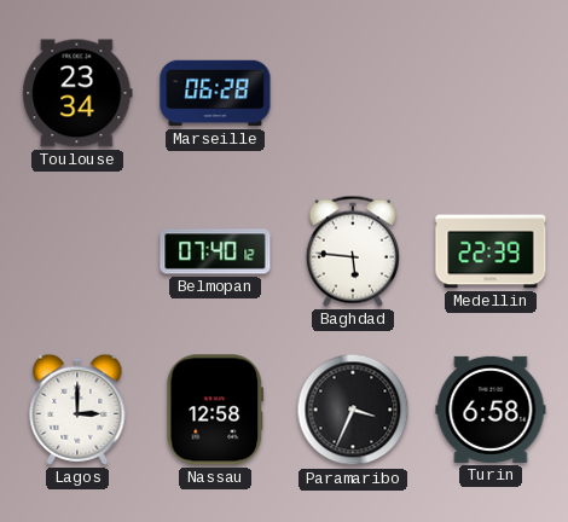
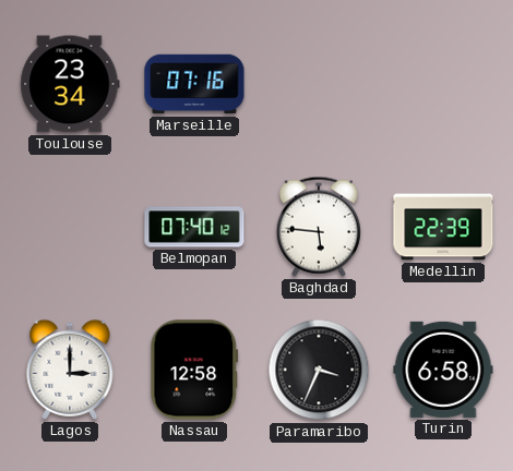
Marseille: 06:28 -> 07:16
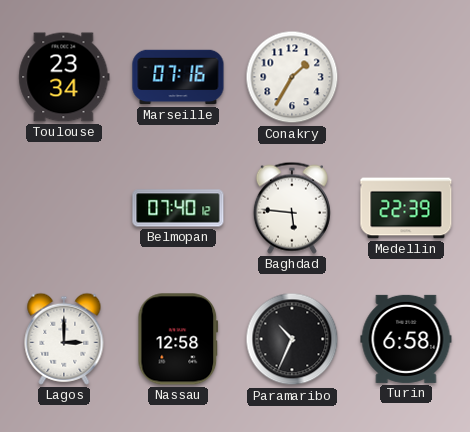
Conakry: none -> 1:35
Paramaribo: 3:34 -> 10:34
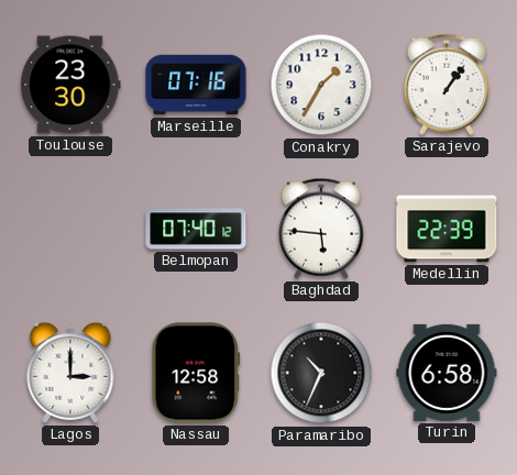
Toulouse: 23:34 -> 23:30
Sarajevo: none -> 1:06
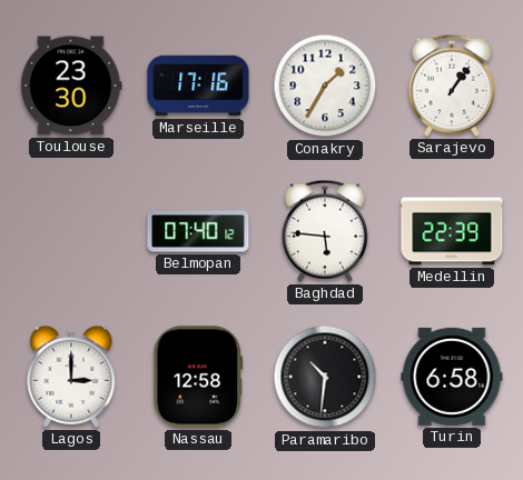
Marseille: 07:16 -> 17:16
Paramaribo: 10:34 -> 10:31
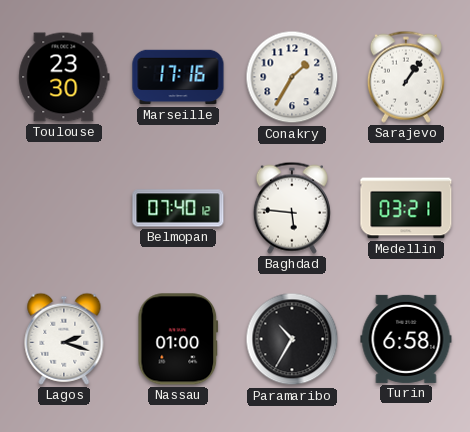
Medellin: 22:39 -> 03:21
Lagos: 3:00 -> 2:18
Nassau: 12:58 -> 01:00
Paramaribo: 10:31 -> 10:35
